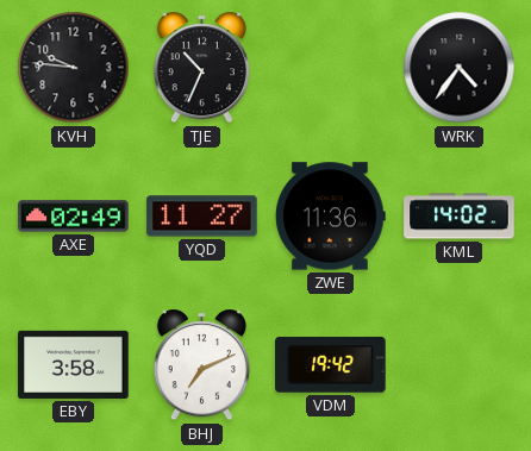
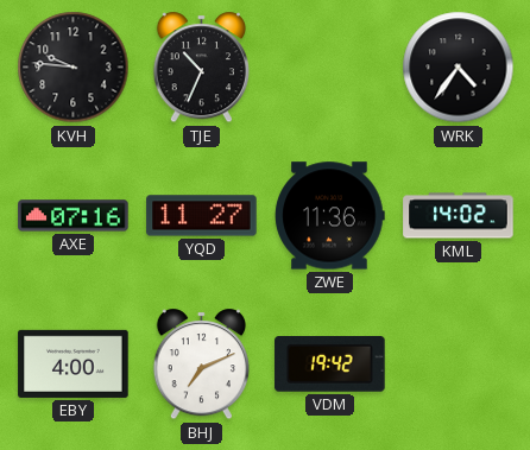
AXE: 02:49 -> 07:16
EBY: 3:58 -> 4:00
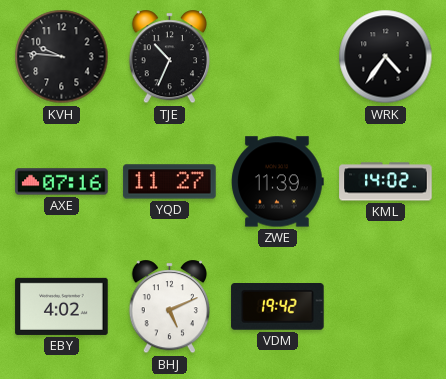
ZWE: 11:36 -> 11:39
EBY: 4:00 -> 4:02
BHJ: 7:11 -> 5:11
